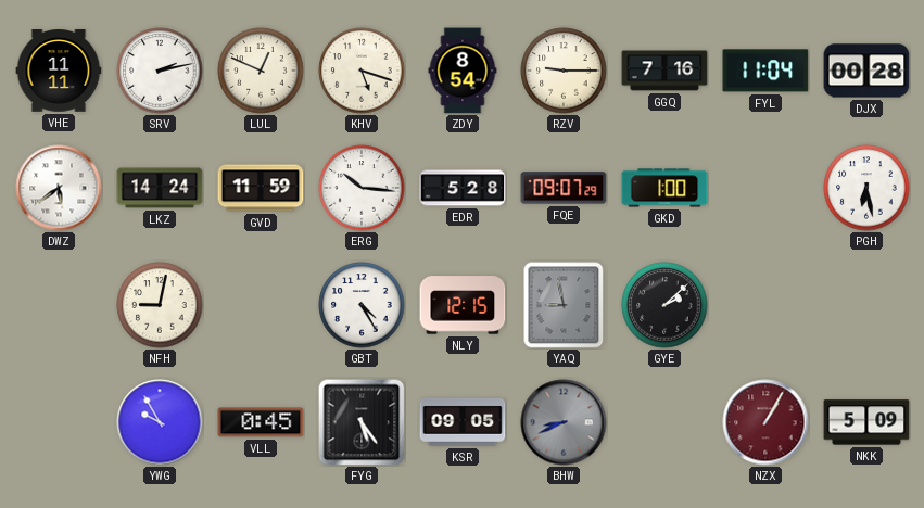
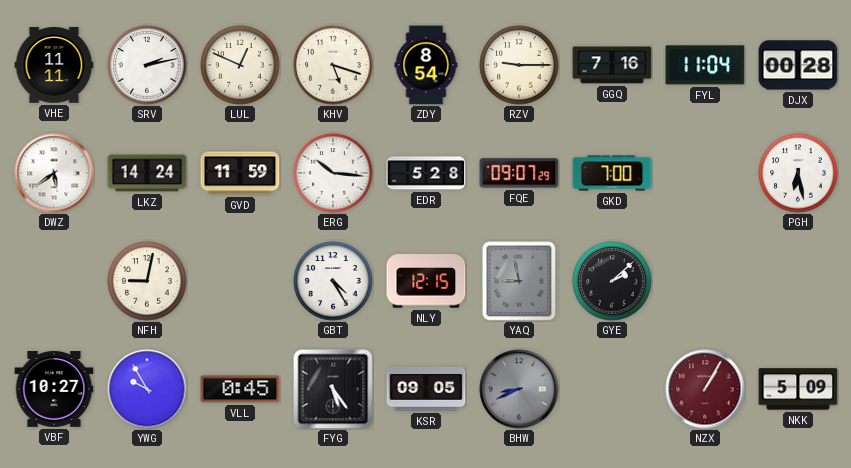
GKD: 1:00 -> 7:00
VBF: none -> 10:27
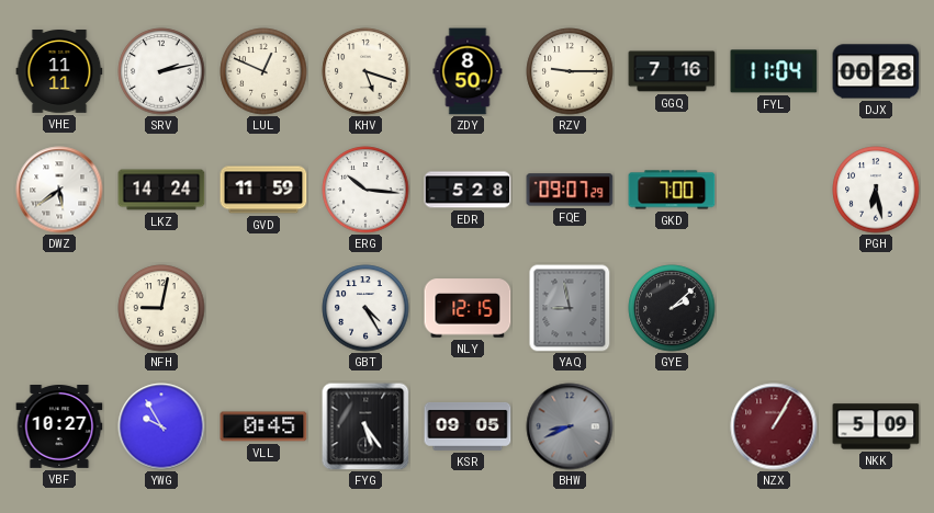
ZDY: 8:54 -> 8:50
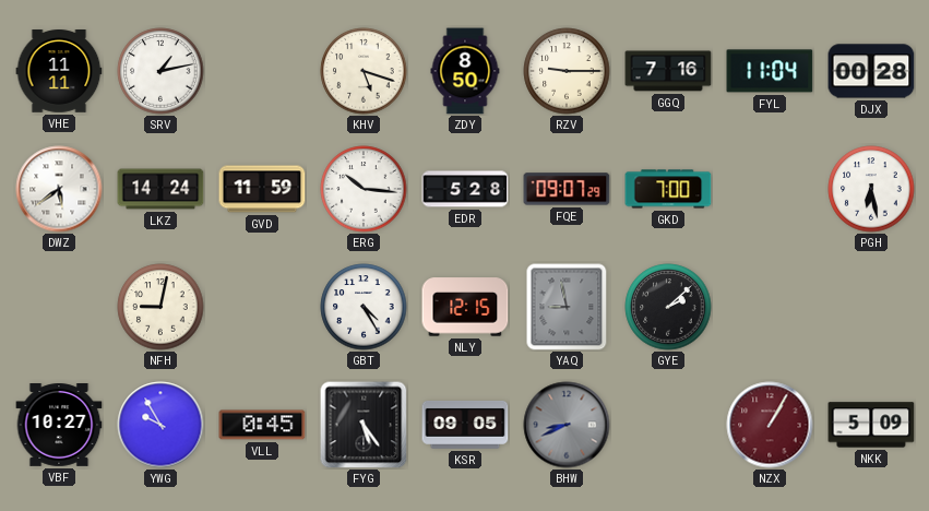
SRV: 2:13 -> 1:13
LUL: 12:49 -> none
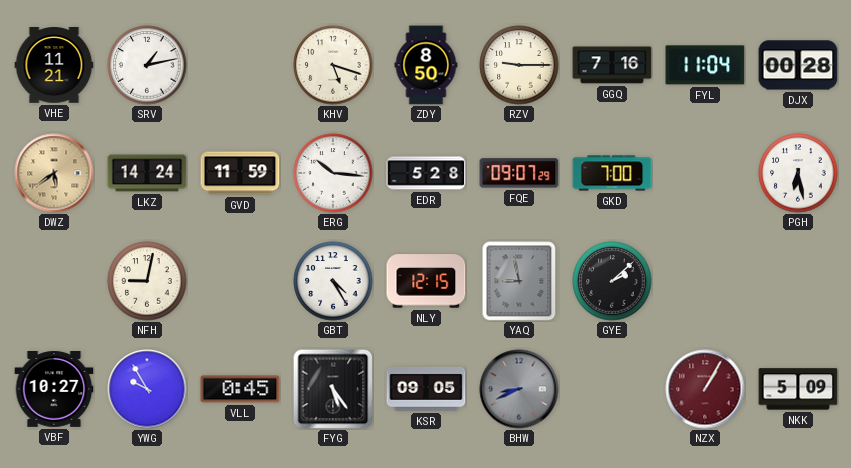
VHE: 11:11 -> 11:21
DWZ dial: white -> champagne
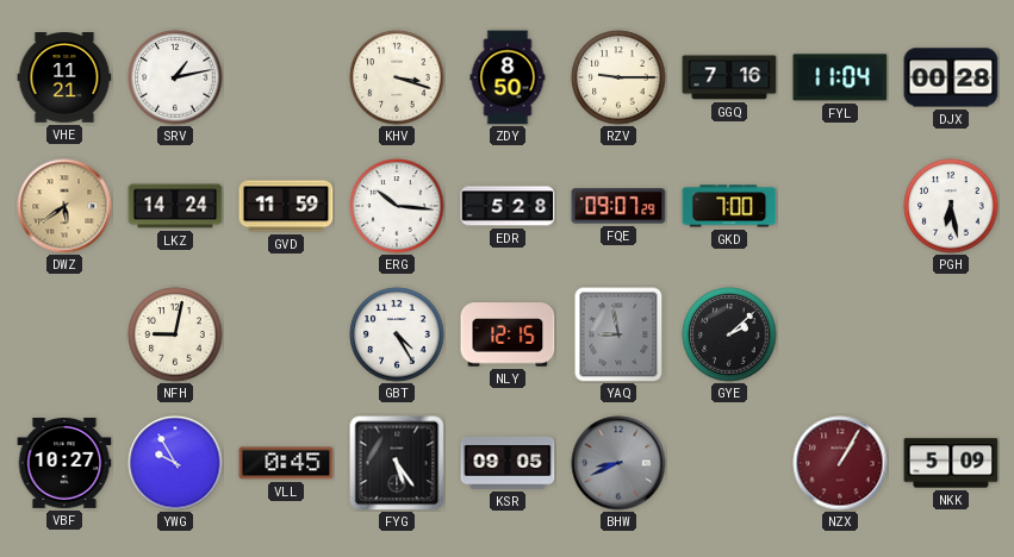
KHV: 5:18 -> 3:18
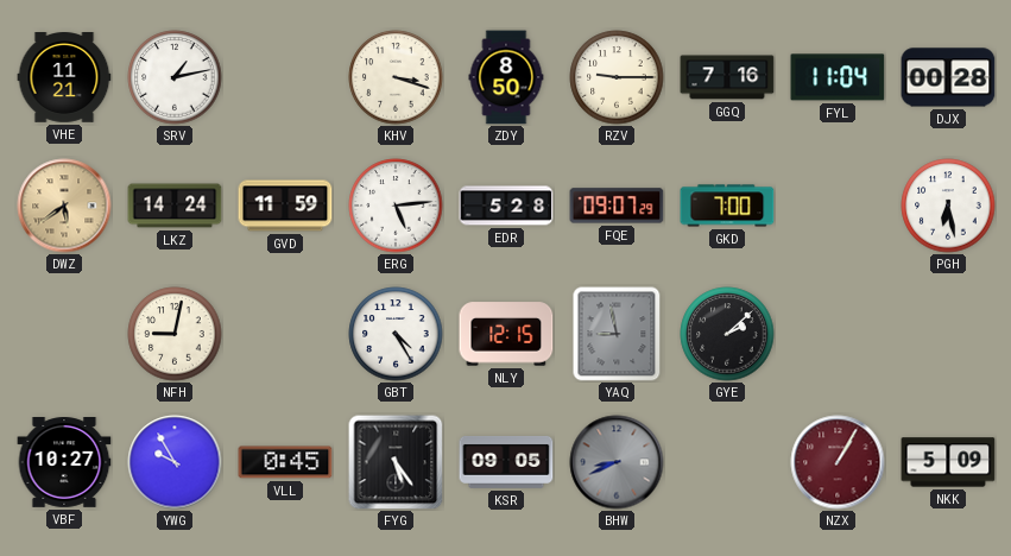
ERG: 10:16 -> 5:14
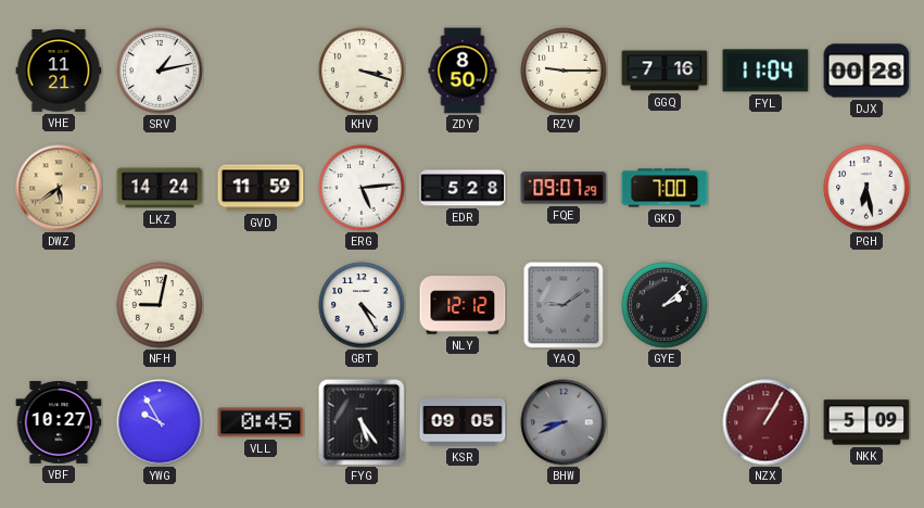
NLY: 12:15 -> 12:12
YAQ: 8:58 -> 9:09
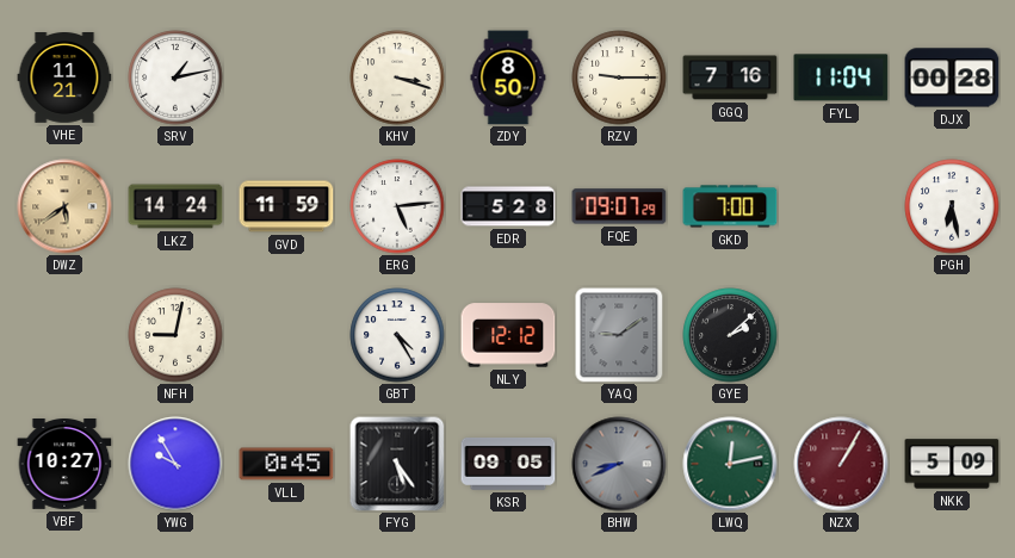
LWQ: none -> 12:13
